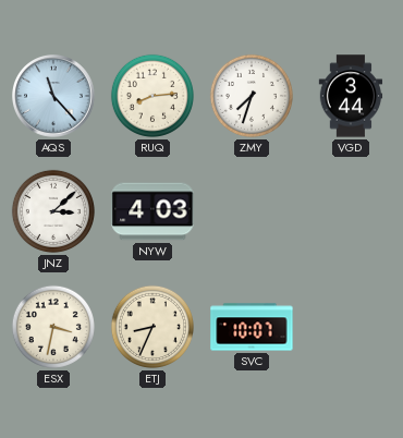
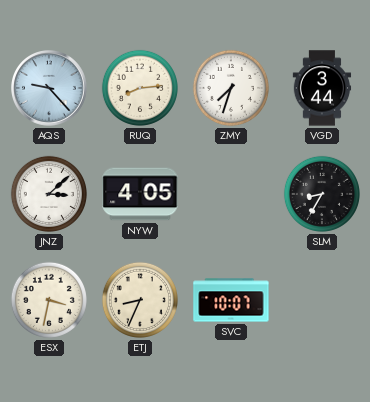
AQS: 11:23 -> 9:23
NYW: 4:03 -> 4:05
SLM: none -> 8:35
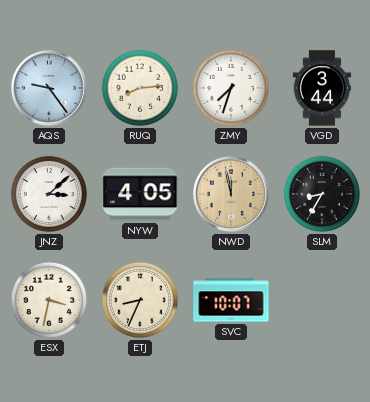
AQS: 9:23 -> 9:24
NWD: none -> 11:58
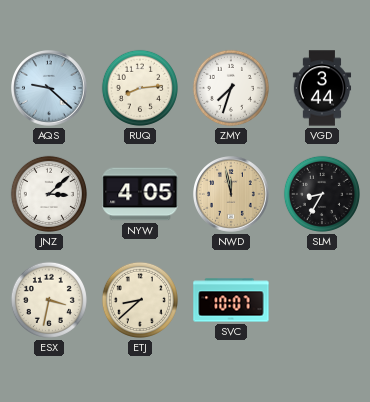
AQS: 9:24 -> 9:22
ETJ: 8:34 -> 8:38
